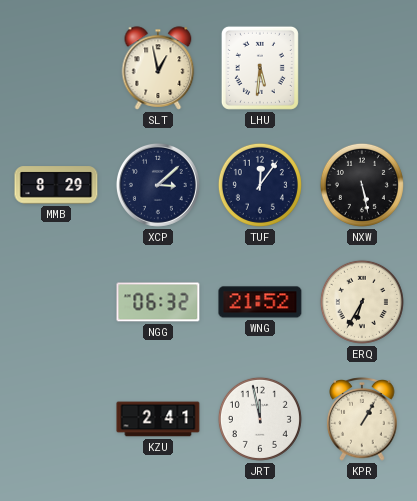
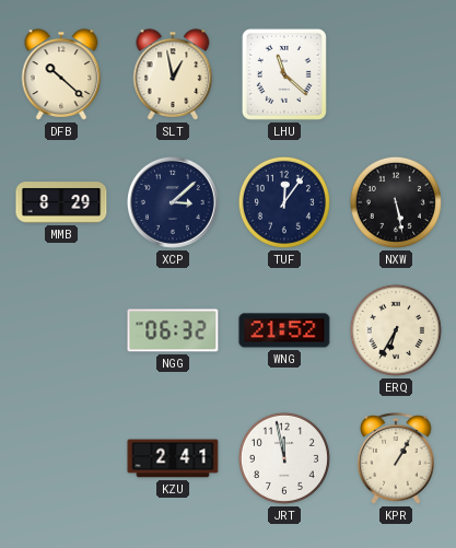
DFB: none -> 10:22
LHU: 5:31 -> 11:22
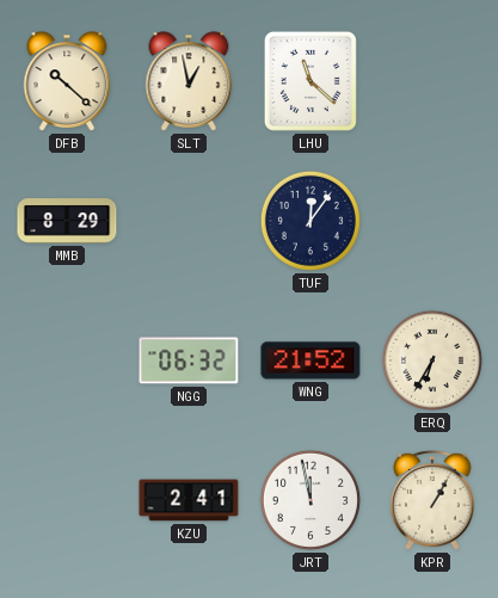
XCP: 3:08 -> none
NXW: 5:28 -> none
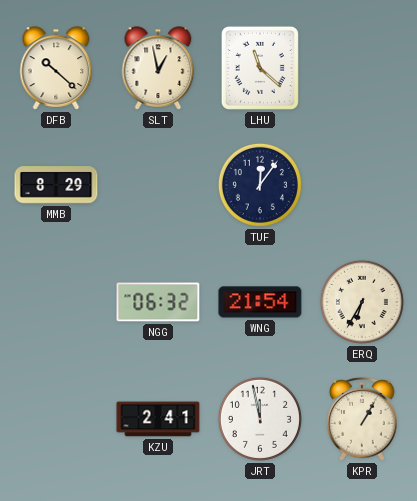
WNG: 21:52 -> 21:54
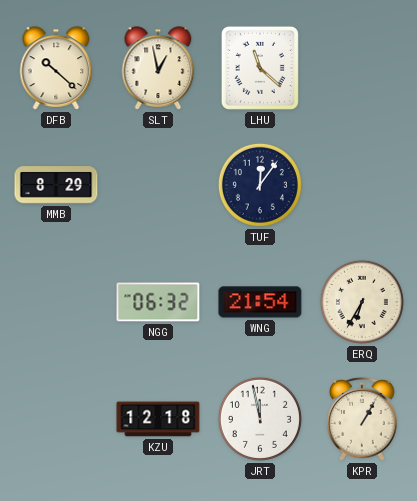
KZU: 2:41 -> 12:18
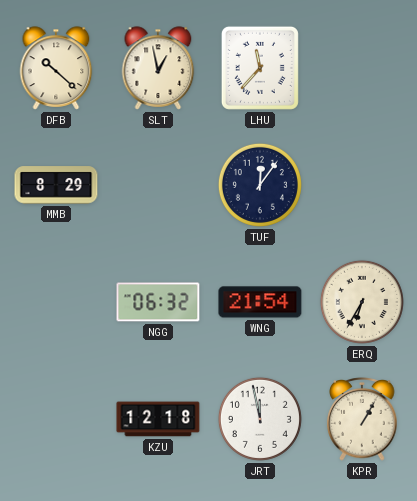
LHU: 11:22 -> 11:37
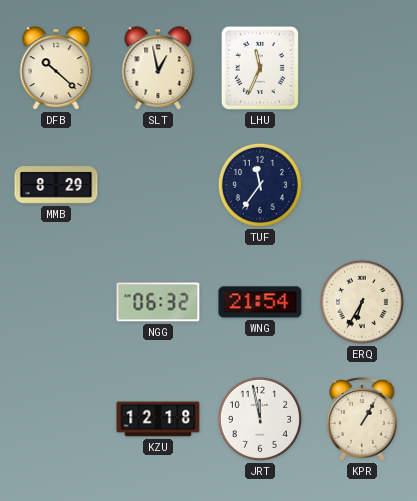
LHU: 11:37 -> 11:34
TUF: 12:06 -> 11:36
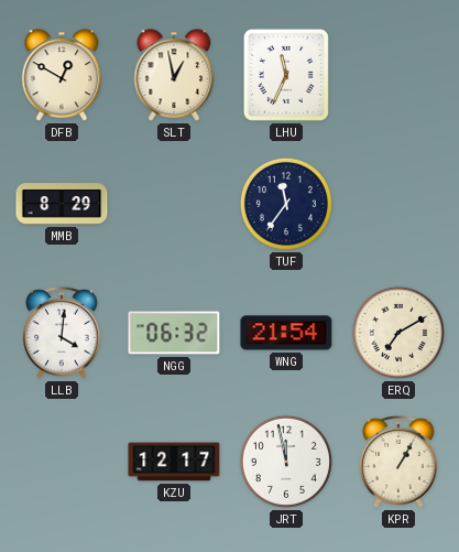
DFB: 10:22 -> 12:50
LLB: none -> 4:01
ERQ: 6:35 -> 7:10
KZU: 12:18 -> 12:17
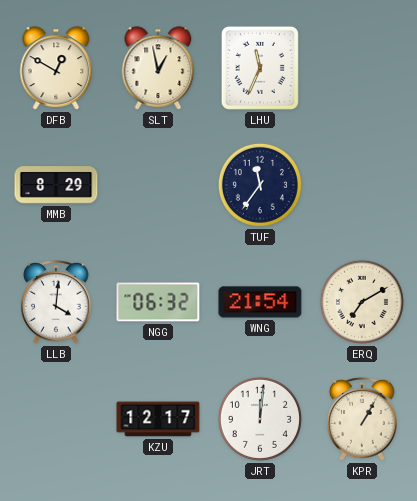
JRT: 11:58 -> 12:01
